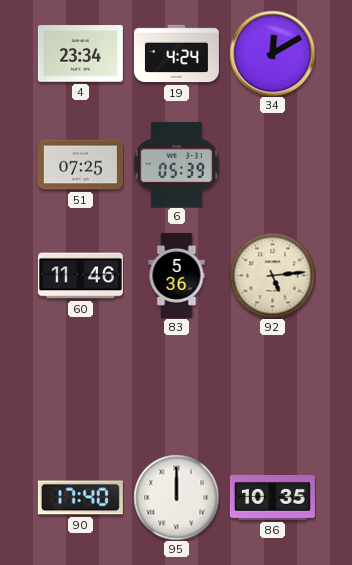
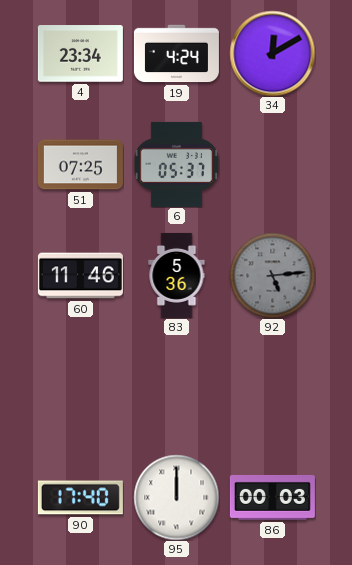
6: 05:39 -> 05:37
92 dial: cream -> grey
86: 10:35 -> 00:03
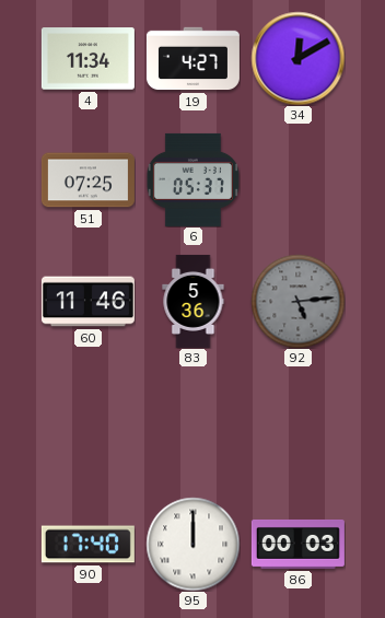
4: 23:34 -> 11:34
19: 4:24 -> 4:27
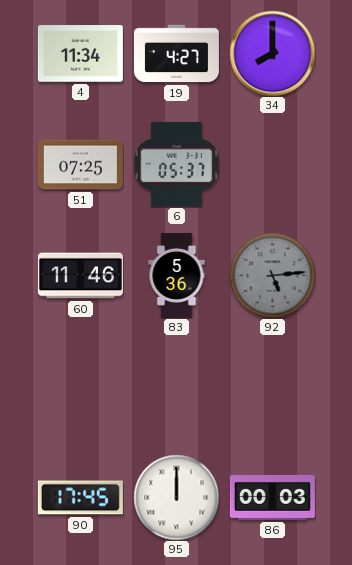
34: 12:10 -> 8:00
90: 17:40 -> 17:45
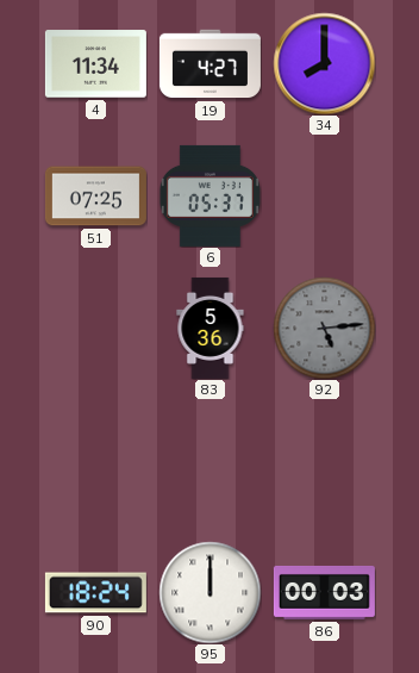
60: 11:46 -> none
90: 17:45 -> 18:24
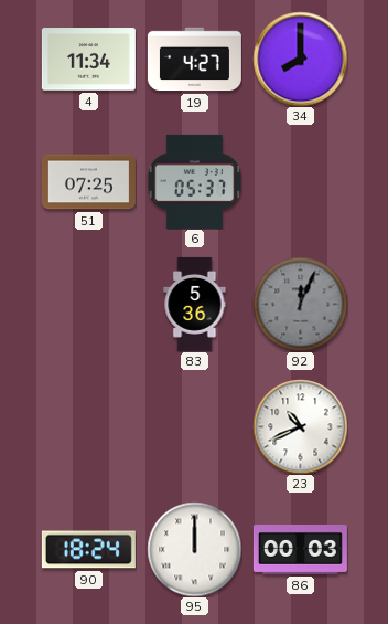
92: 5:14 -> 12:04
23: none -> 10:41
